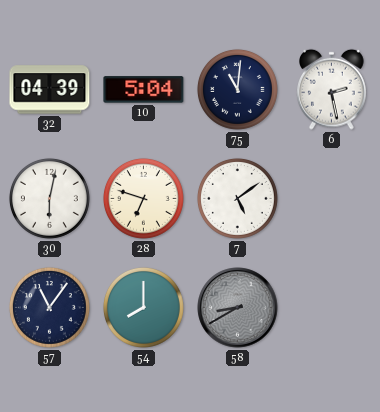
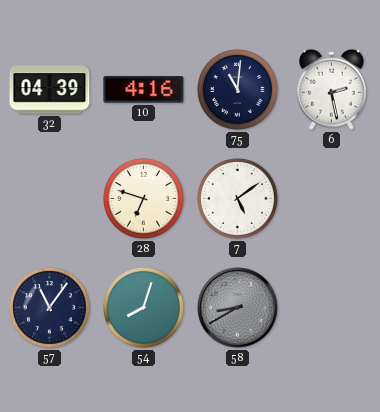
10: 5:04 -> 4:16
30: 6:02 -> none
54: 8:00 -> 8:03
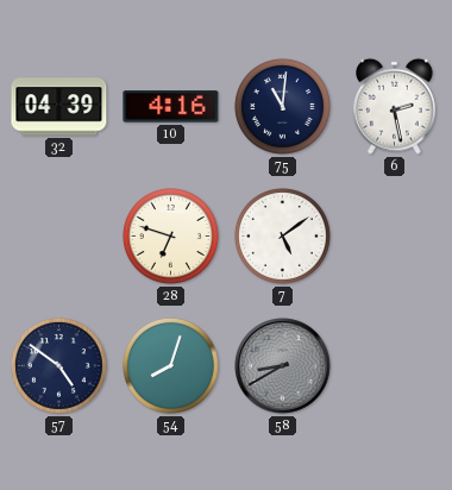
57: 11:06 -> 4:51
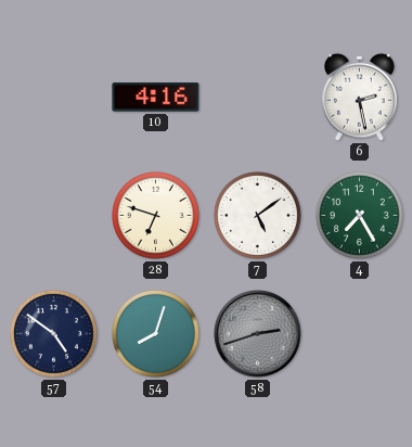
32: 04:39 -> none
75: 11:01 -> none
4: none -> 7:25
58: 8:40 -> 2:42
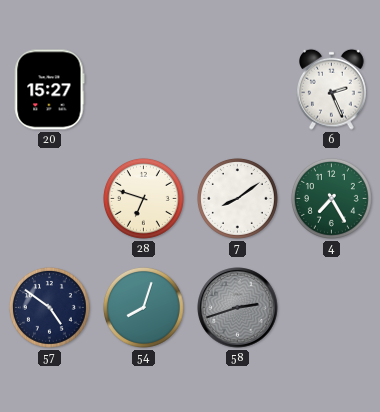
20: none -> 15:27
10: 4:16 -> none
6: 2:28 -> 2:26
7: 5:09 -> 8:09
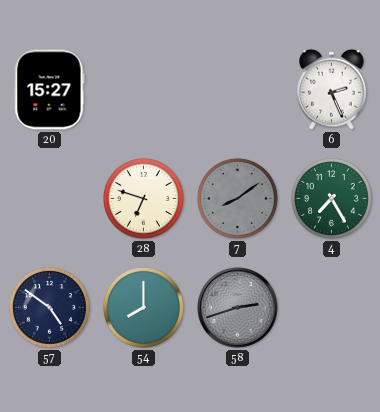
7 dial: white -> grey
54: 8:03 -> 8:00
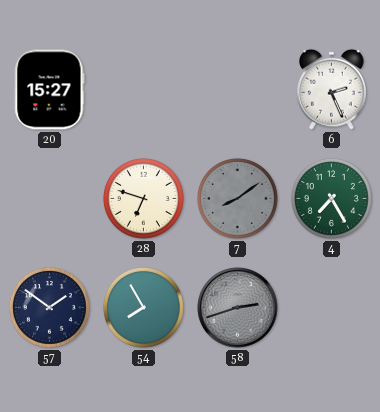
57: 4:51 -> 1:51
54: 8:00 -> 7:55
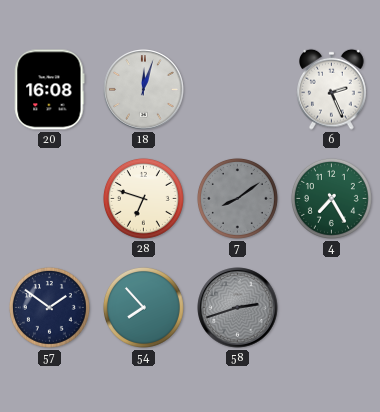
20: 15:27 -> 16:08
18: none -> 12:03
54: 7:55 -> 7:53
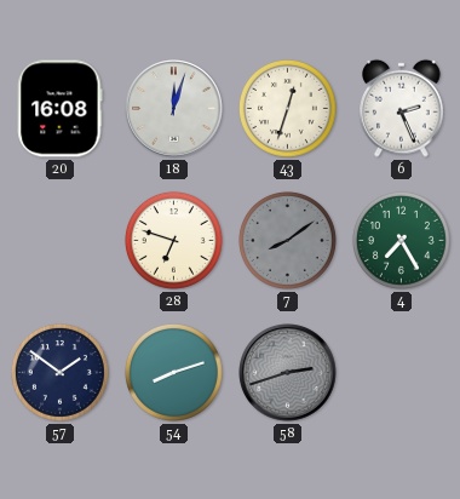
43: none -> 12:33
54: 7:53 -> 8:12
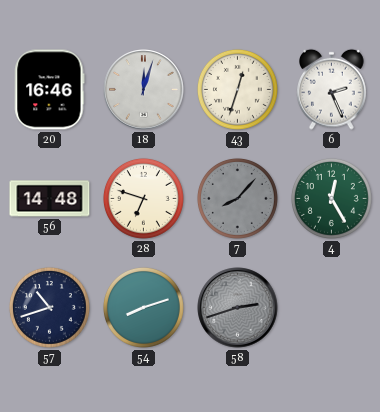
20: 16:08 -> 16:46
56: none -> 14:48
7: 8:09 -> 8:07
4: 7:25 -> 12:25
57: 1:51 -> 10:42
